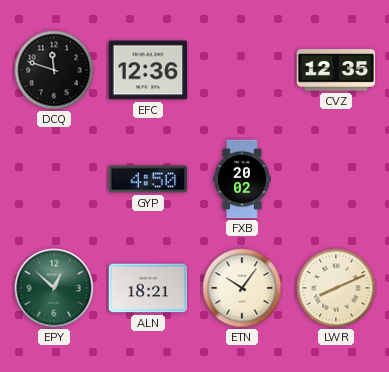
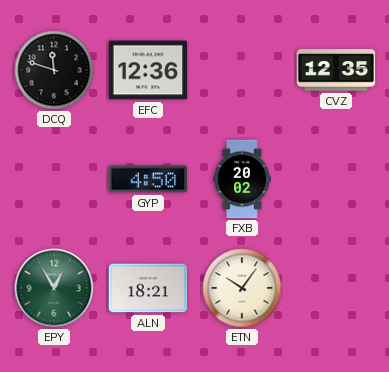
EPY: 12:52 -> 12:55
LWR: 8:11 -> none
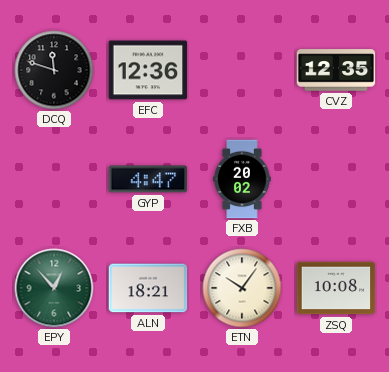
GYP: 4:50 -> 4:47
EPY: 12:55 -> 12:53
ZSQ: none -> 10:08
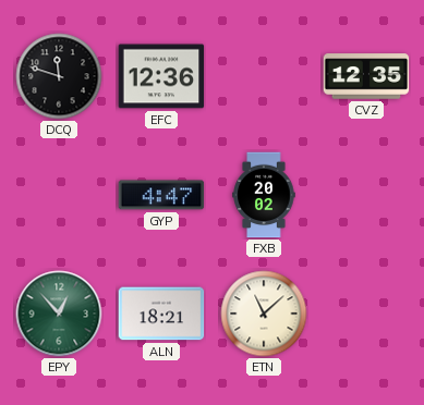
ETN: 10:06 -> 11:08
ZSQ: 10:08 -> none
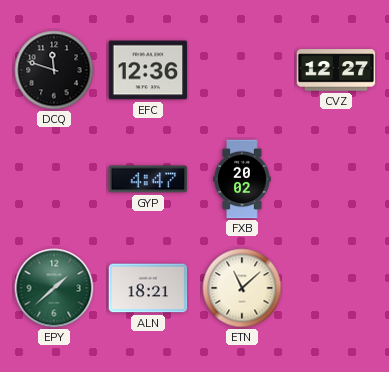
CVZ: 12:35 -> 12:27
EPY: 12:53 -> 1:38
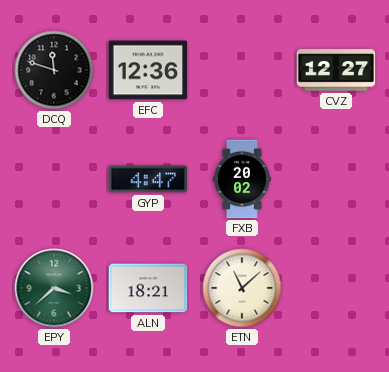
EPY: 1:38 -> 3:38
